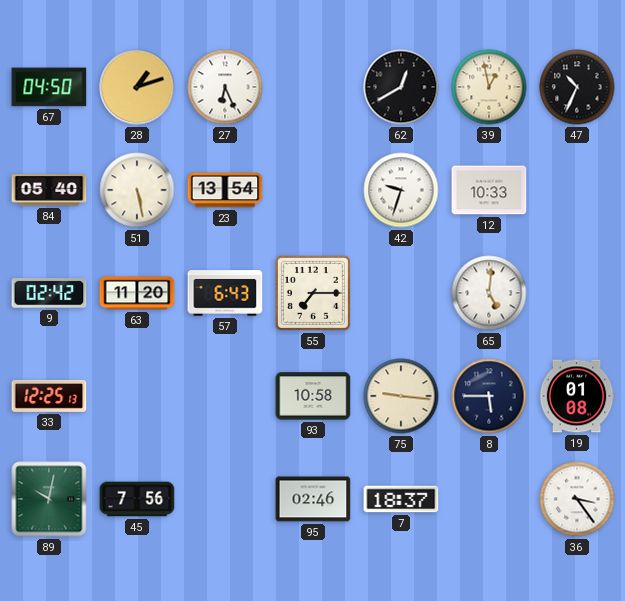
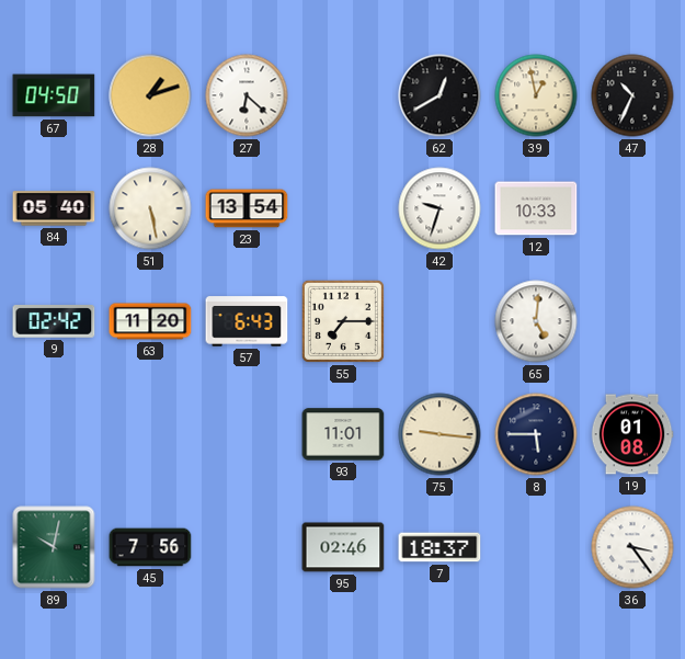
27: 6:26 -> 6:22
33: 12:25 -> none
93: 10:58 -> 11:01
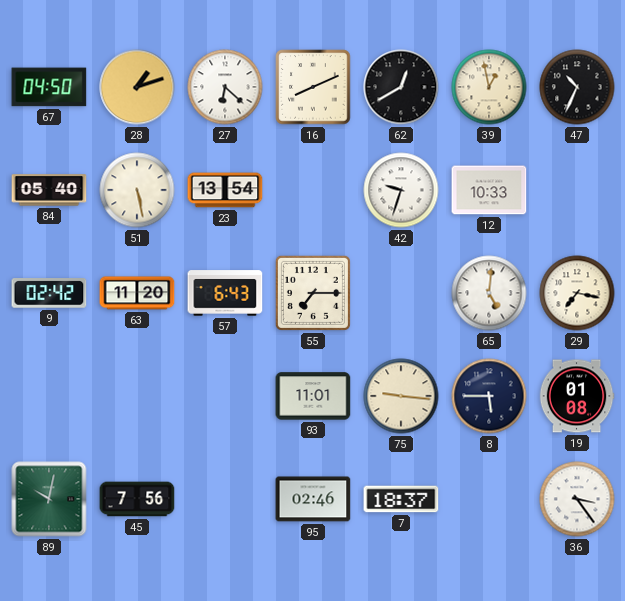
16: none -> 8:11
29: none -> 7:17
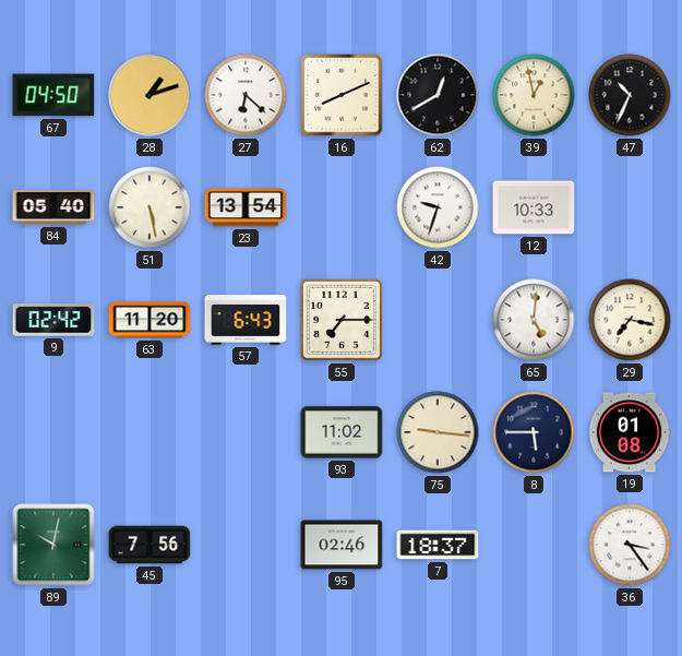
93: 11:01 -> 11:02
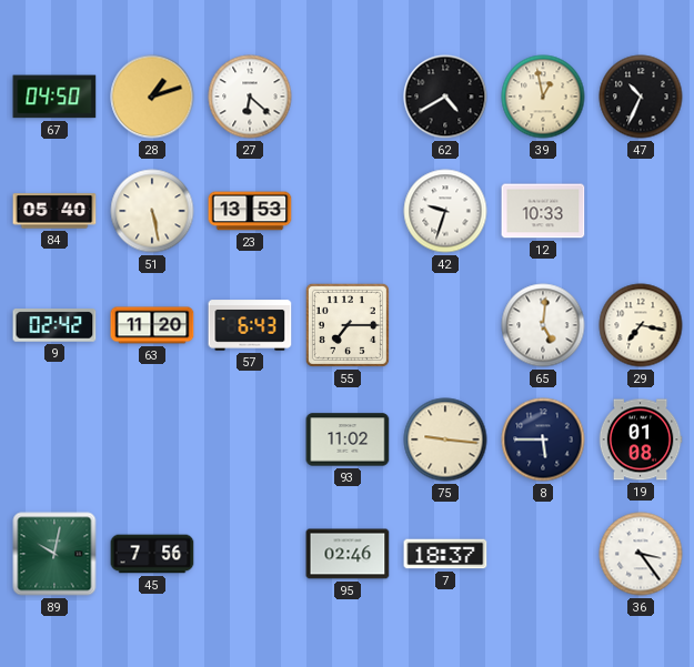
16: 8:11 -> none
62: 12:40 -> 4:40
23: 13:54 -> 13:53
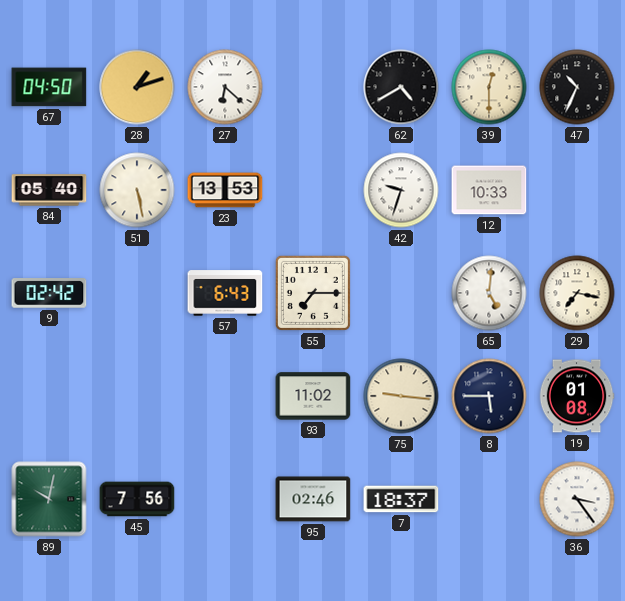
39: 12:58 -> 12:30
63: 11:20 -> none
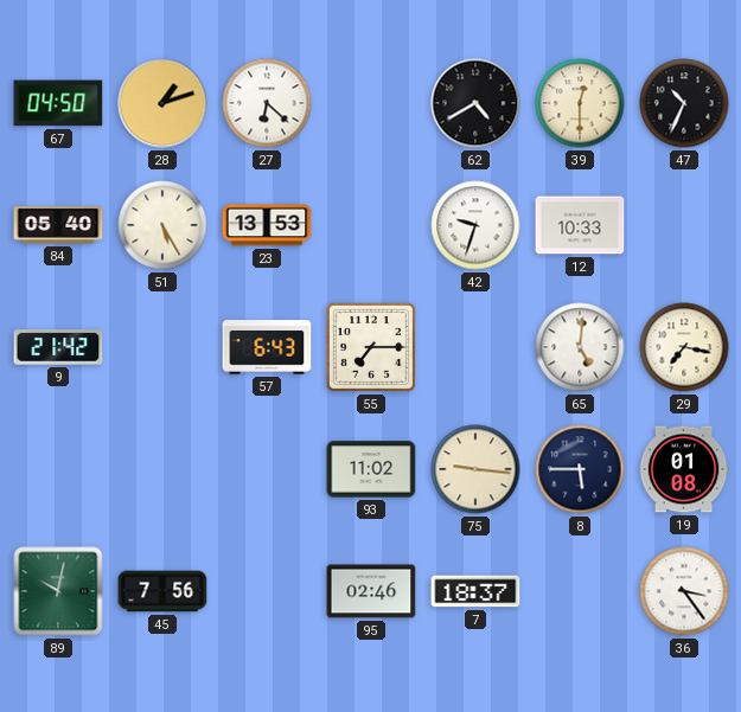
51: 5:28 -> 5:25
9: 02:42 -> 21:42
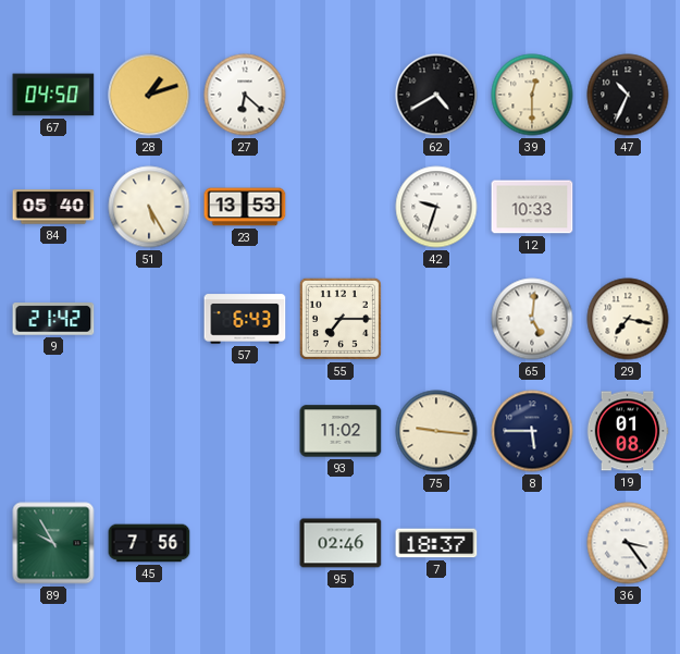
89: 10:02 -> 9:55
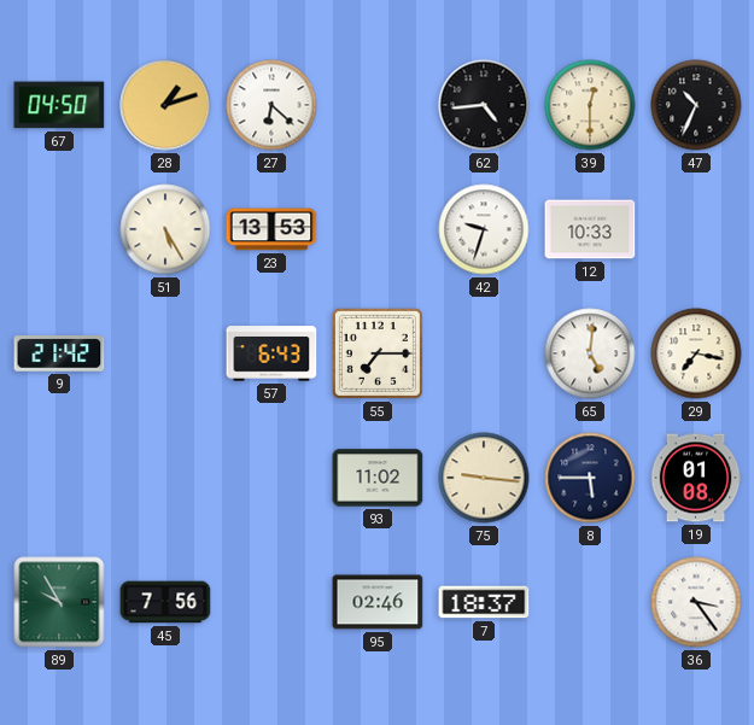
62: 4:40 -> 4:44
84: 05:40 -> none
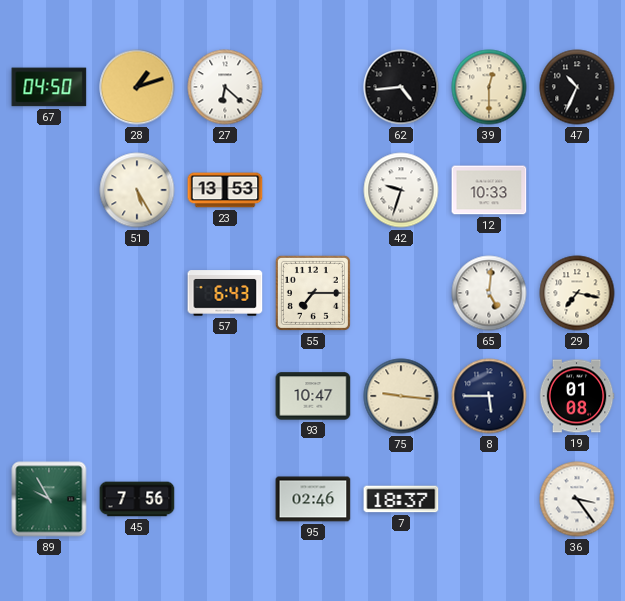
9: 21:42 -> none
93: 11:02 -> 10:47
